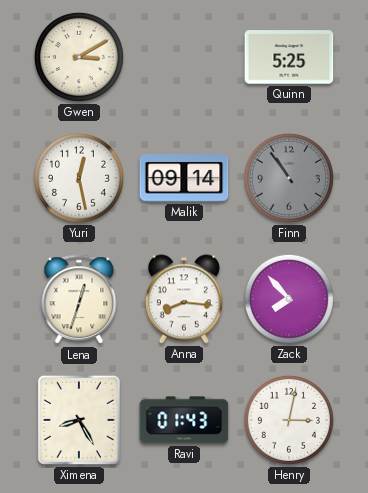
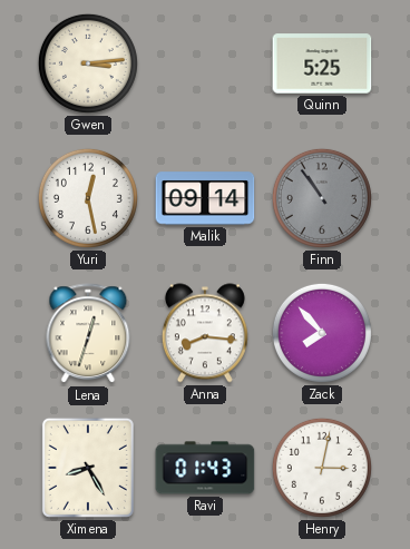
Gwen: 3:10 -> 3:14
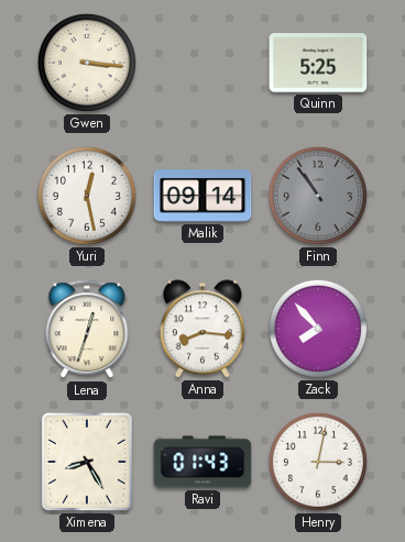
Gwen: 3:14 -> 3:16
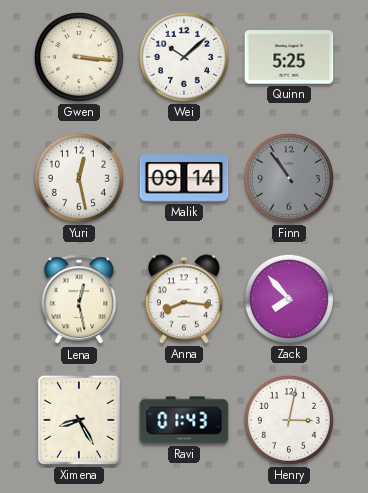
Wei: none -> 10:08
Lena: 12:33 -> 12:28
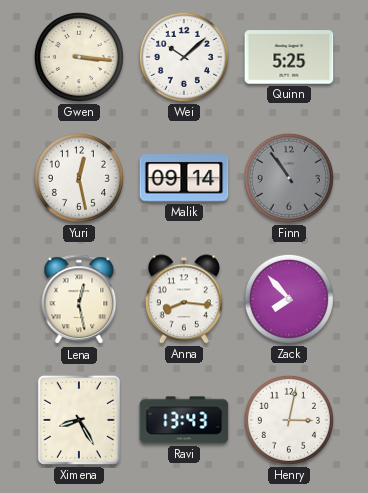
Ravi: 01:43 -> 13:43
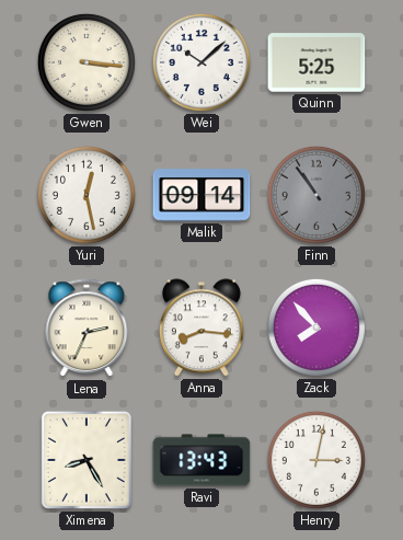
Lena: 12:28 -> 2:34
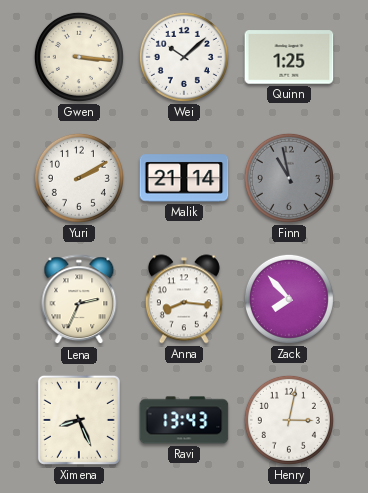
Quinn: 5:25 -> 1:25
Yuri: 12:28 -> 2:10
Malik: 09:14 -> 21:14
Finn: 10:54 -> 10:58
Ximena: 8:25 -> 8:26
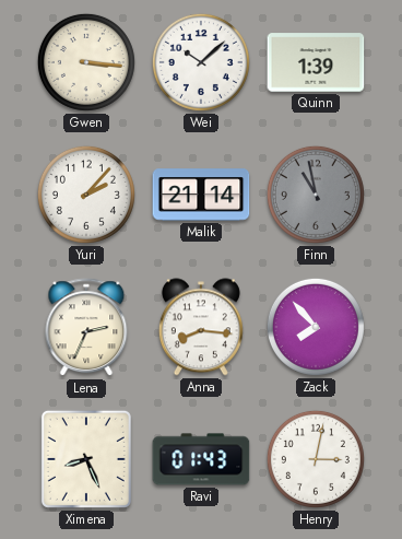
Quinn: 1:25 -> 1:39
Yuri: 2:10 -> 2:07
Ravi: 13:43 -> 01:43
